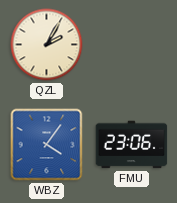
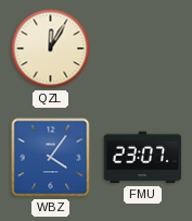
QZL: 2:05 -> 12:05
FMU: 23:06 -> 23:07
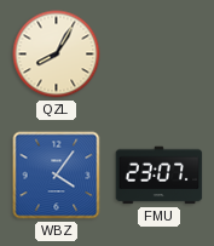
QZL: 12:05 -> 8:05
